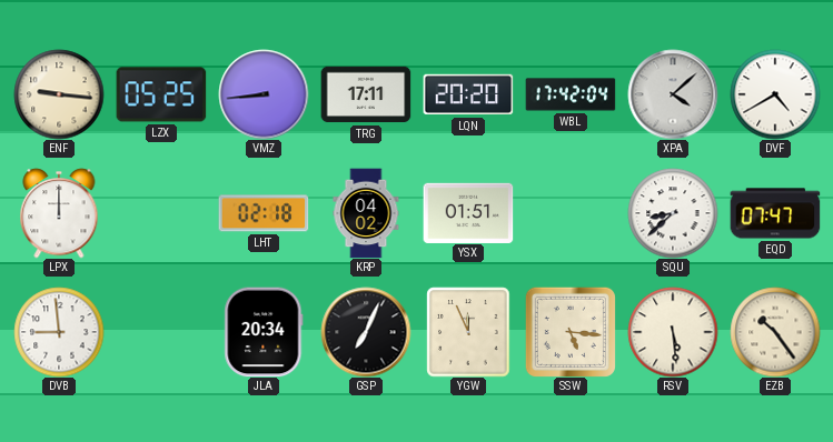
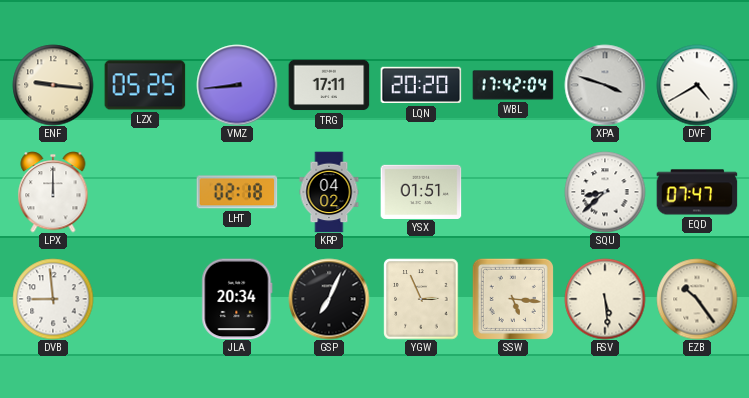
XPA: 4:08 -> 3:48
YGW: 11:56 -> 2:56
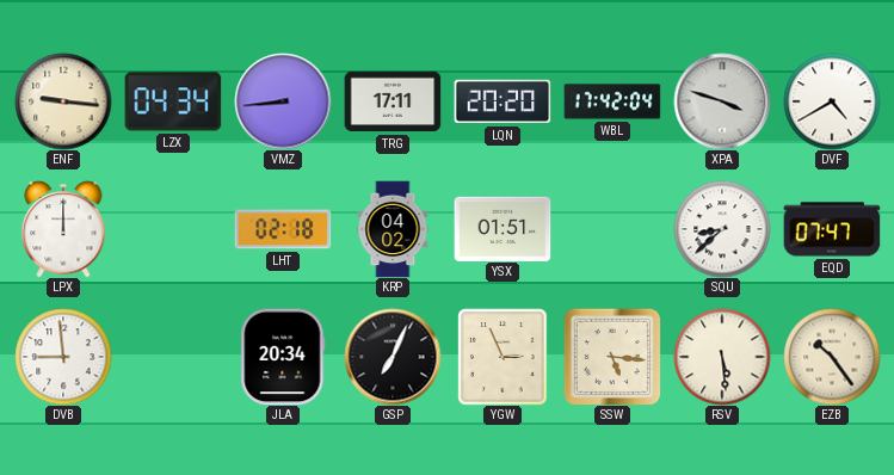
LZX: 05:25 -> 04:34
